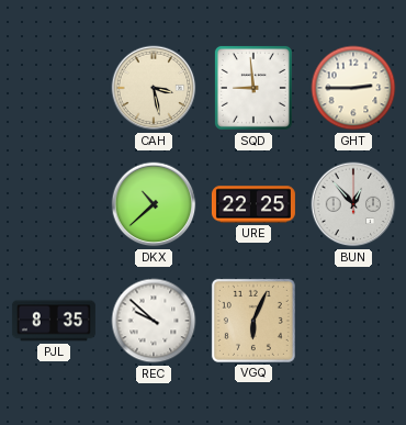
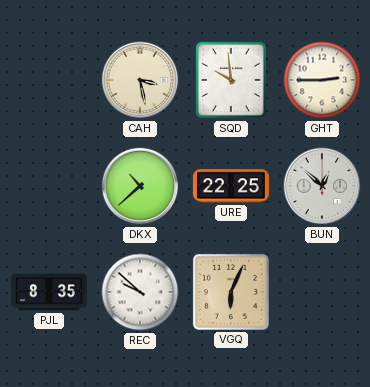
SQD: 8:59 -> 9:59
BUN: 12:53 -> 12:52
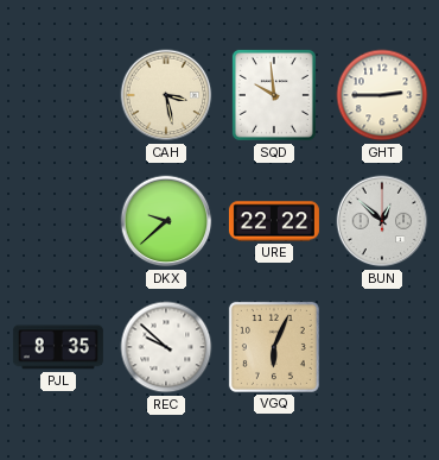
DKX: 10:38 -> 9:38
URE: 22:25 -> 22:22
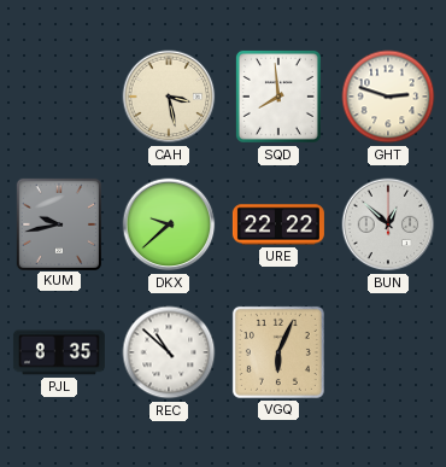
SQD: 9:59 -> 7:59
GHT: 2:45 -> 2:48
KUM: none -> 9:43
REC: 9:52 -> 10:52
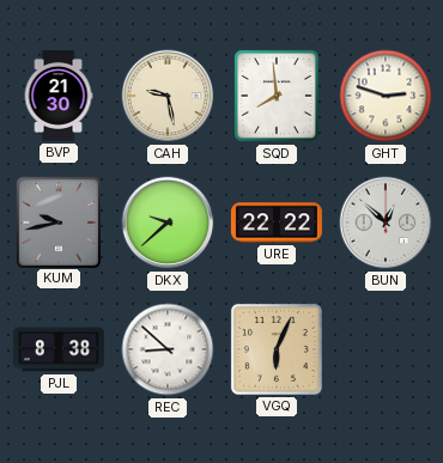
BVP: none -> 21:30
CAH: 3:28 -> 9:28
PJL: 8:35 -> 8:38
REC: 10:52 -> 8:52
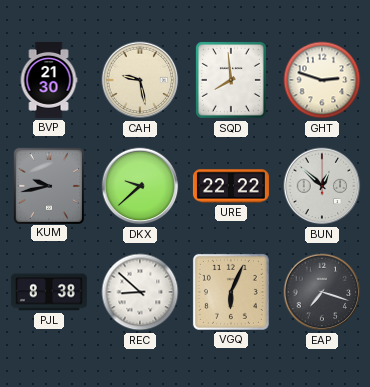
EAP: none -> 7:18
